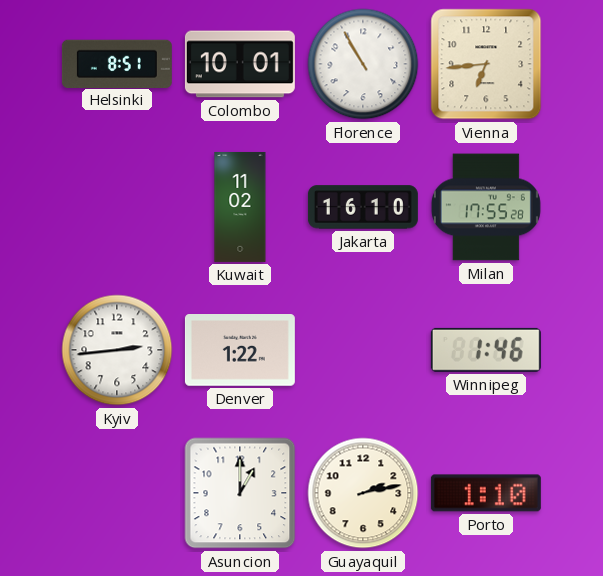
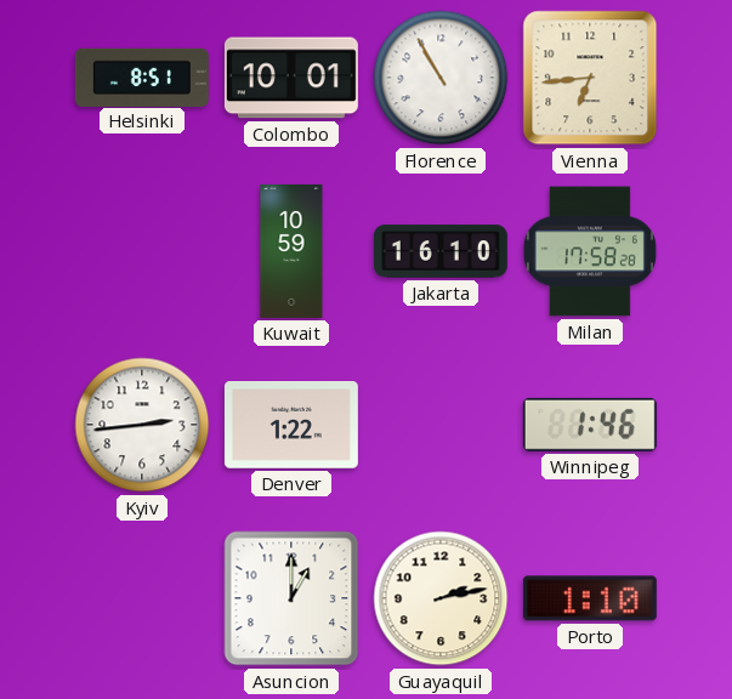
Kuwait: 11:02 -> 10:59
Milan: 17:55 -> 17:58
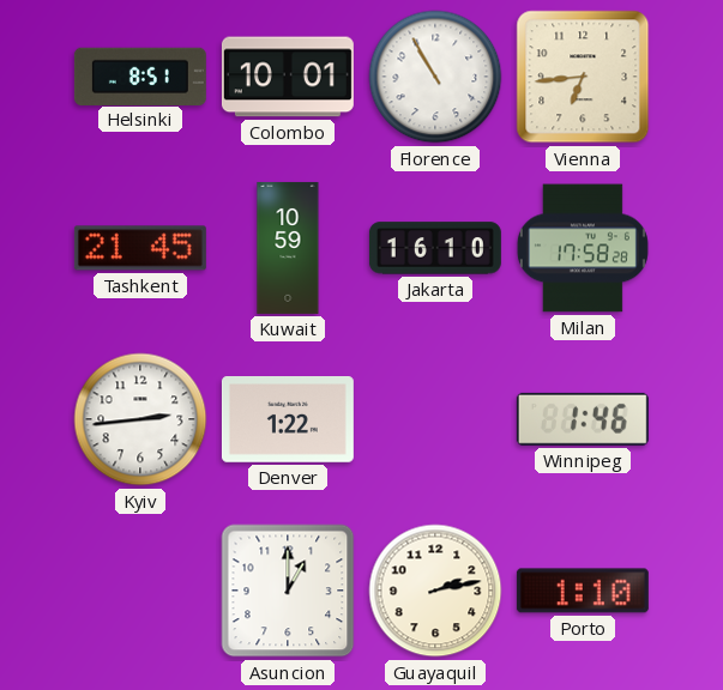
Tashkent: none -> 21:45
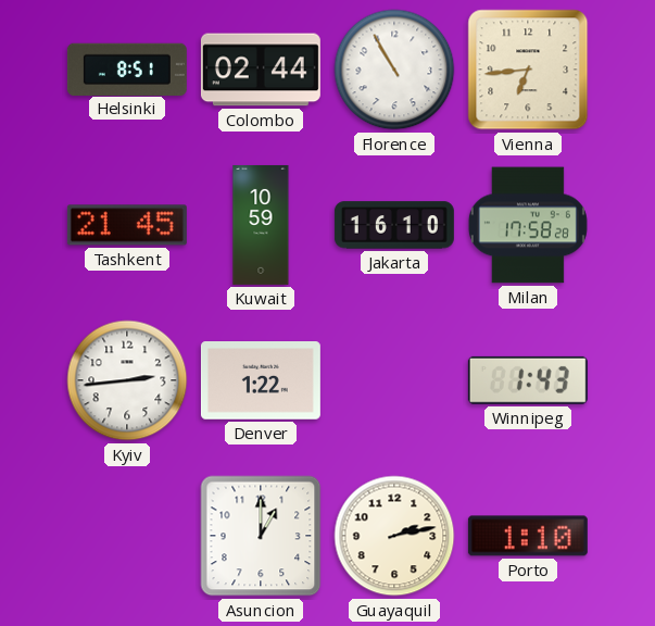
Colombo: 10:01 -> 02:44
Winnipeg: 1:46 -> 1:43
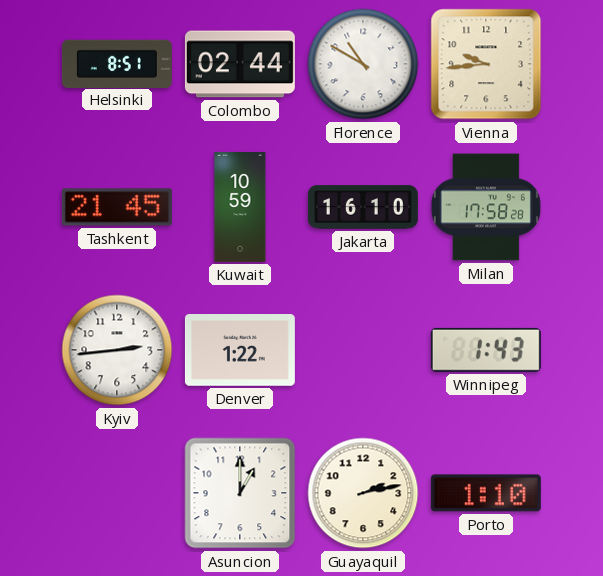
Florence: 10:55 -> 10:50
Vienna: 6:44 -> 9:44
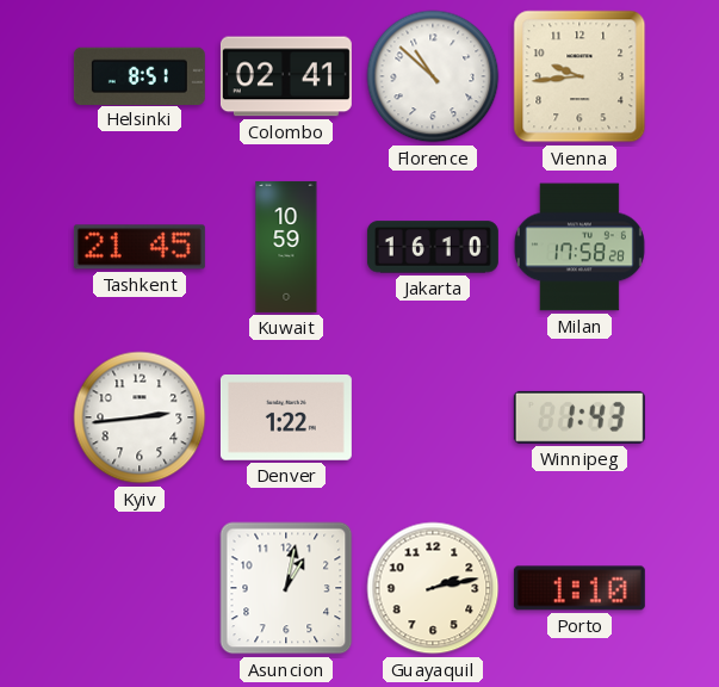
Colombo: 02:44 -> 02:41
Florence: 10:50 -> 10:52
Asuncion: 1:00 -> 1:02
